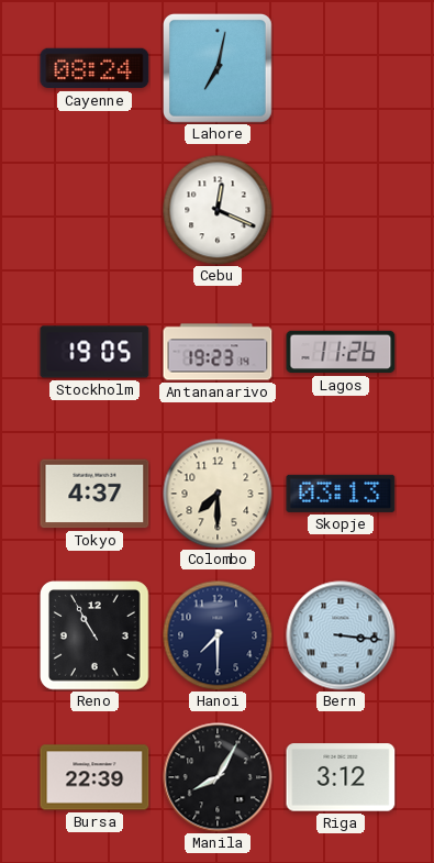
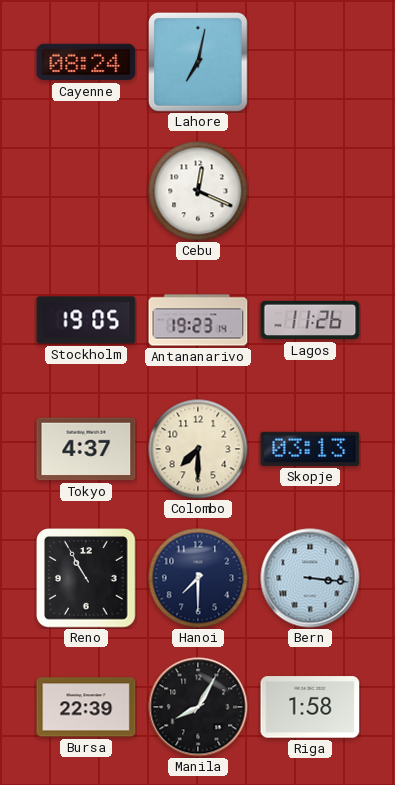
Riga: 3:12 -> 1:58
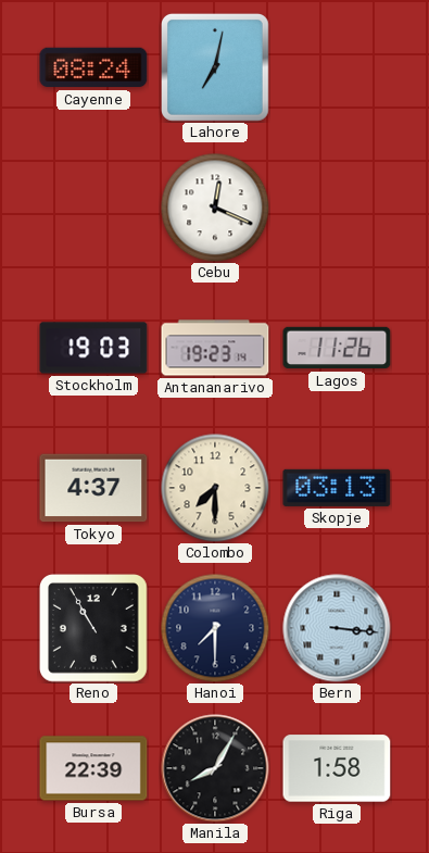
Stockholm: 19:05 -> 19:03
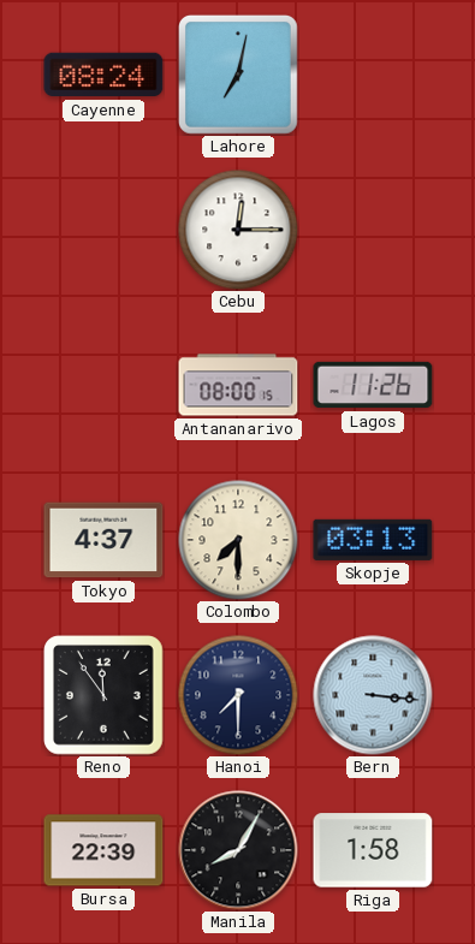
Cebu: 12:19 -> 12:15
Stockholm: 19:03 -> none
Antananarivo: 19:23 -> 08:00
Reno: 10:55 -> 11:54
